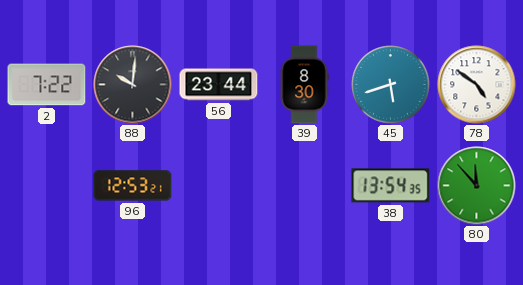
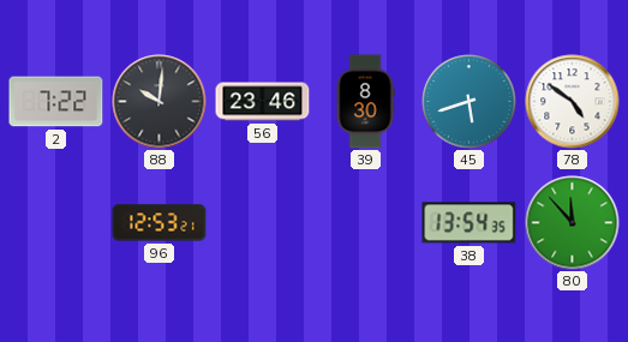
56: 23:44 -> 23:46
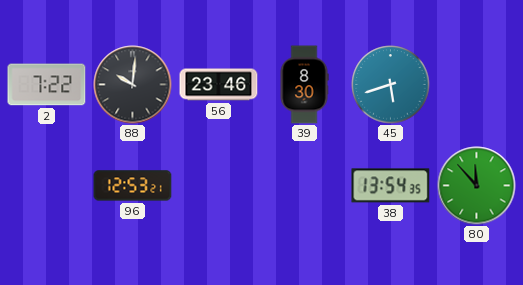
78: 4:51 -> none
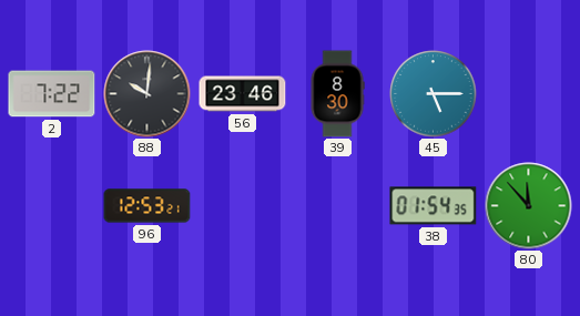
45: 5:42 -> 5:15
38: 13:54 -> 01:54
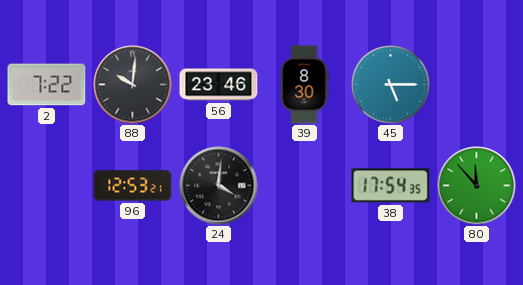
24: none -> 4:01
38: 01:54 -> 17:54
